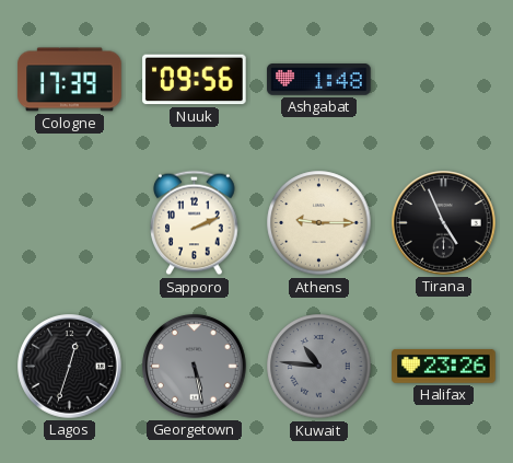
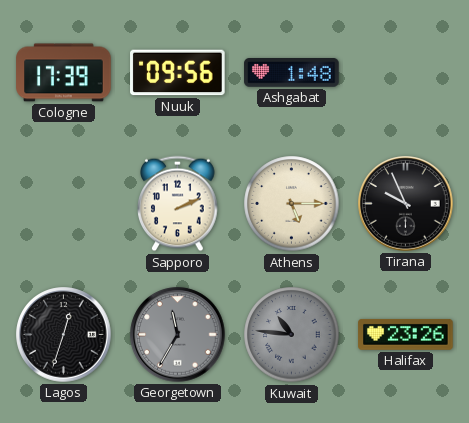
Athens: 9:15 -> 5:15
Tirana: 4:56 -> 9:56
Georgetown: 5:28 -> 11:35
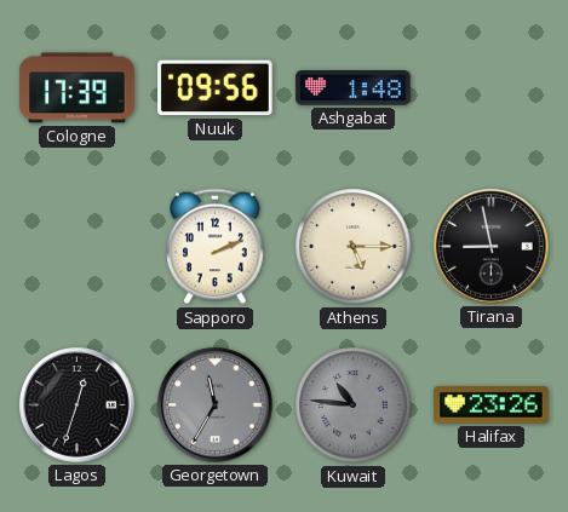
Tirana: 9:56 -> 8:58
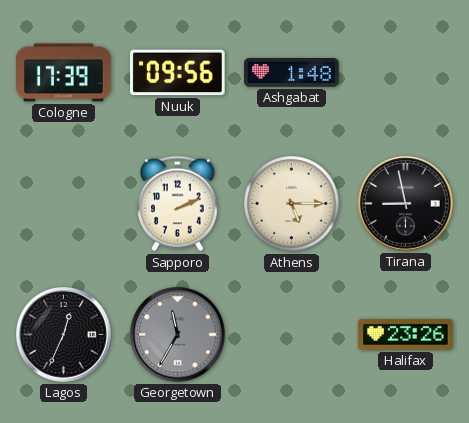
Lagos: 12:33 -> 12:34
Kuwait: 10:46 -> none
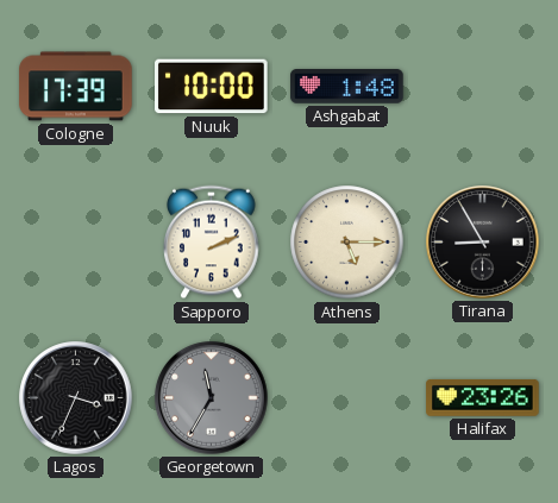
Nuuk: 09:56 -> 10:00
Tirana: 8:58 -> 8:55
Lagos: 12:34 -> 3:34
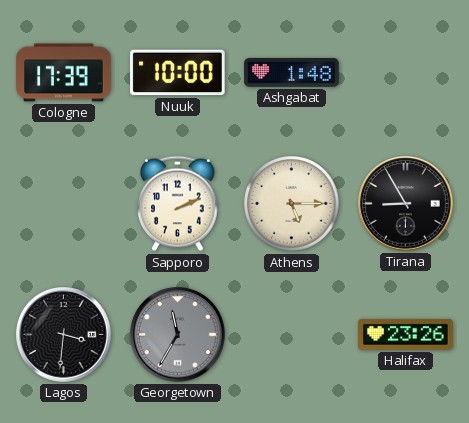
Lagos: 3:34 -> 3:31
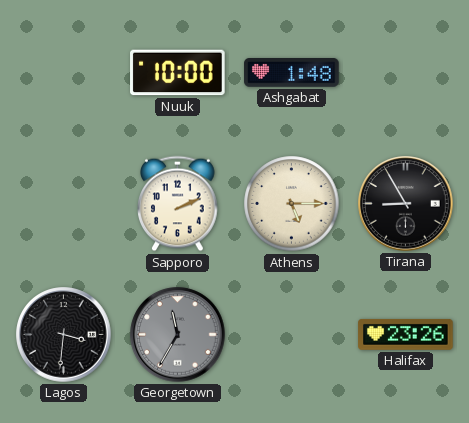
Cologne: 17:39 -> none
